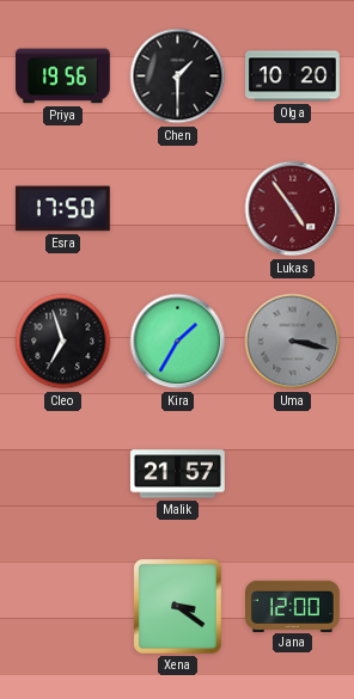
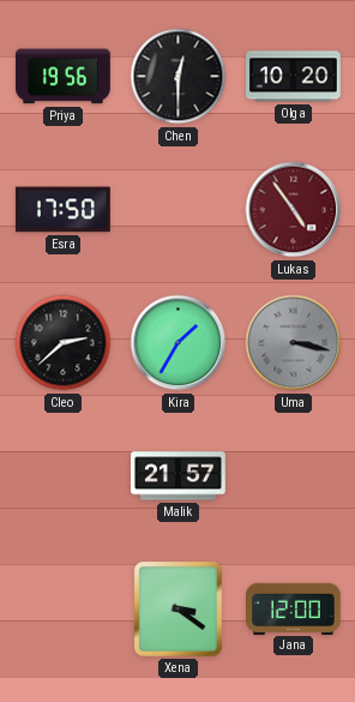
Chen: 1:30 -> 12:30
Cleo: 6:57 -> 2:38
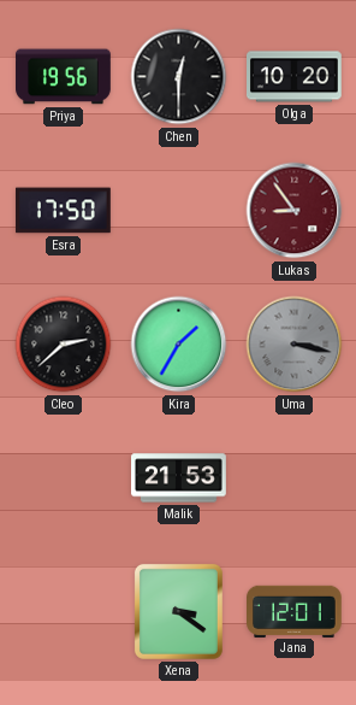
Lukas: 4:54 -> 8:54
Malik: 21:57 -> 21:53
Jana: 12:00 -> 12:01
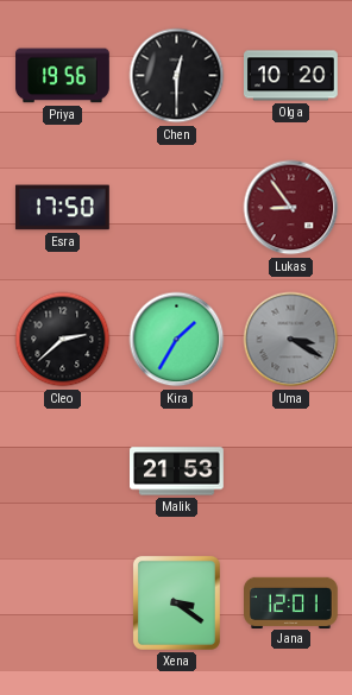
Uma: 3:17 -> 3:20
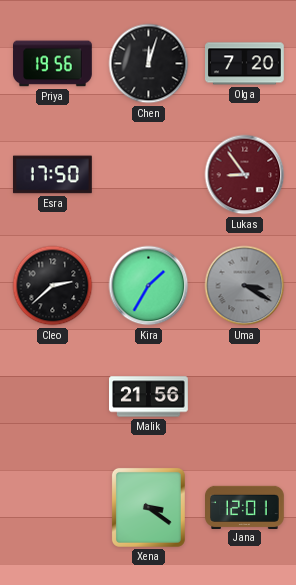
Chen: 12:30 -> 12:03
Olga: 10:20 -> 7:20
Malik: 21:53 -> 21:56
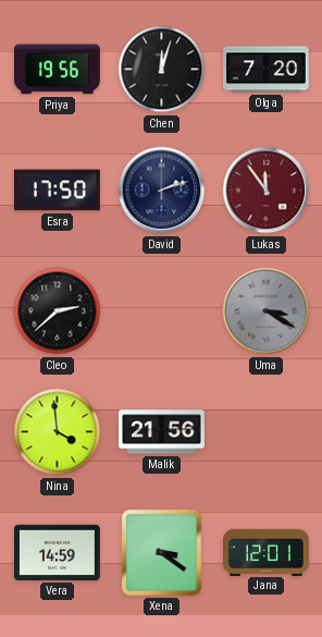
David: none -> 2:12
Lukas: 8:54 -> 11:54
Kira: 1:35 -> none
Nina: none -> 3:59
Vera: none -> 14:59
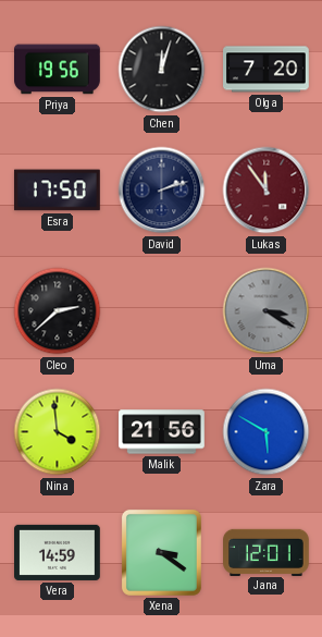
Zara: none -> 5:50
